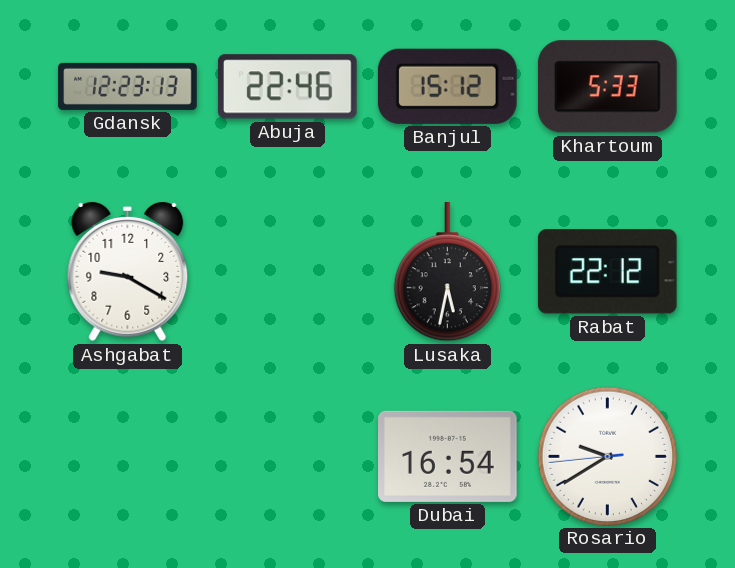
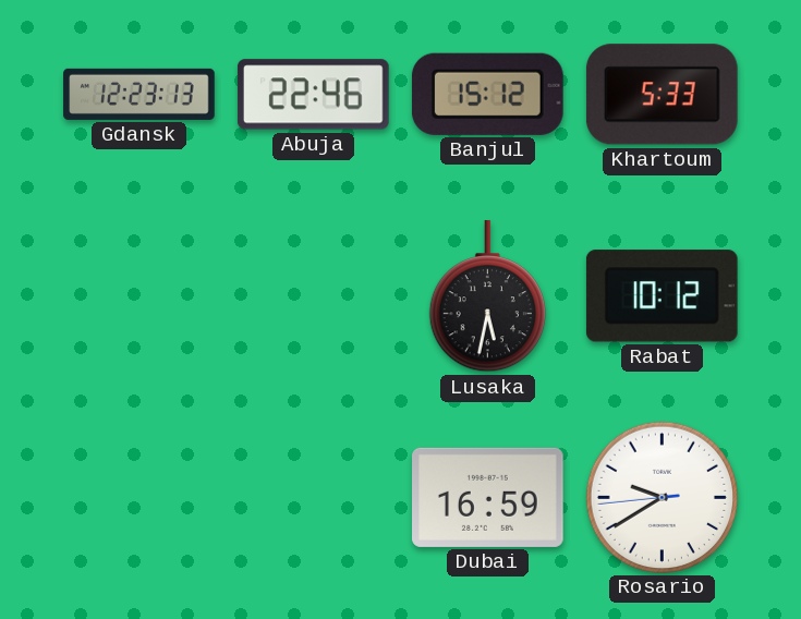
Ashgabat: 9:20 -> none
Rabat: 22:12 -> 10:12
Dubai: 16:54 -> 16:59
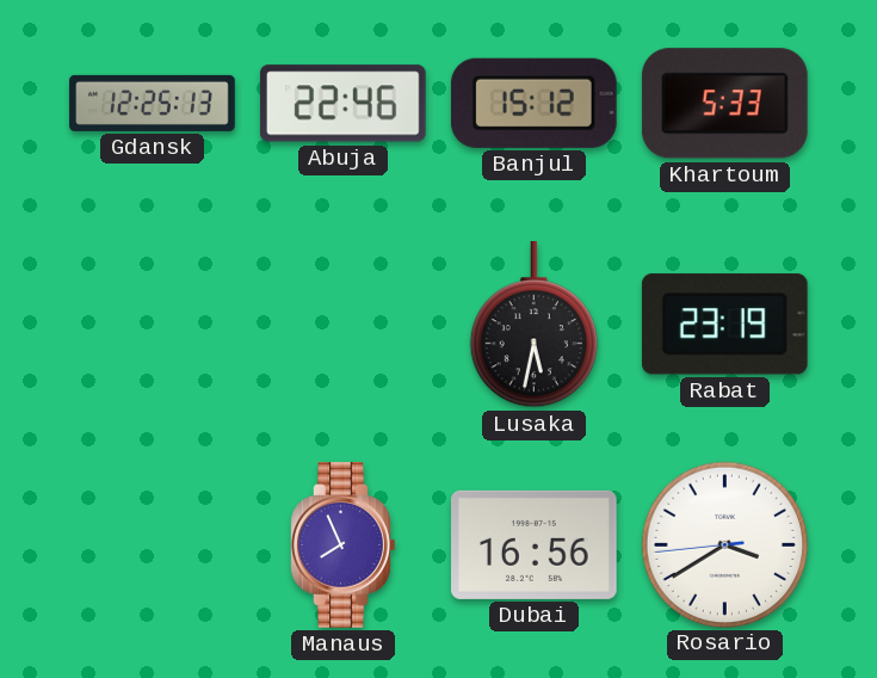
Gdansk: 12:23 -> 12:25
Rabat: 10:12 -> 23:19
Manaus: none -> 7:56
Dubai: 16:59 -> 16:56
Rosario: 9:39 -> 3:39
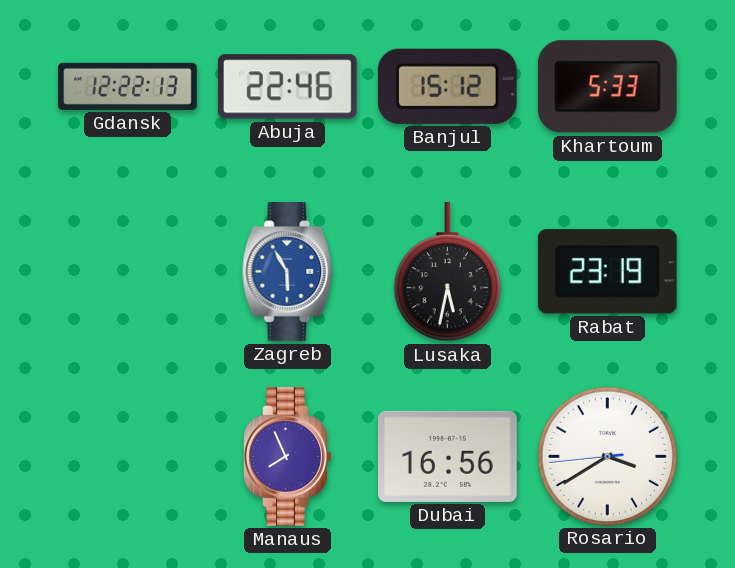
Gdansk: 12:25 -> 12:22
Zagreb: none -> 5:55
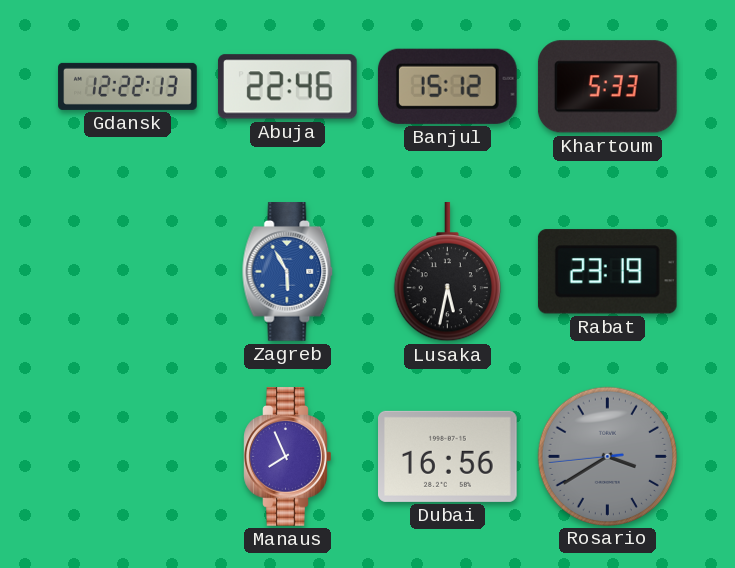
Rosario dial: white -> grey
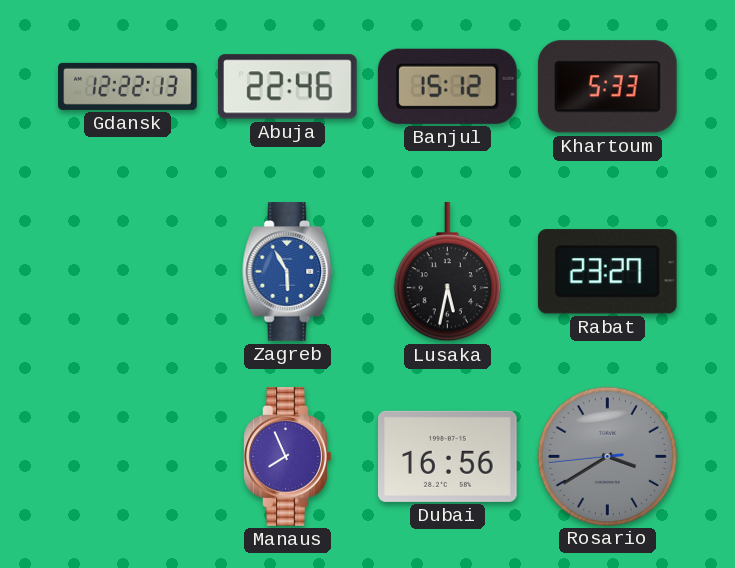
Rabat: 23:19 -> 23:27
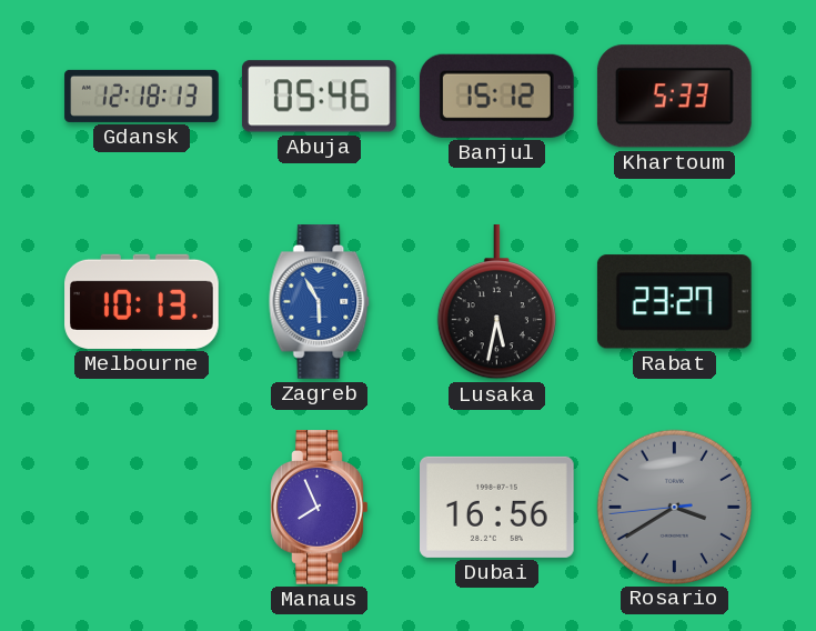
Gdansk: 12:22 -> 12:18
Abuja: 22:46 -> 05:46
Melbourne: none -> 10:13
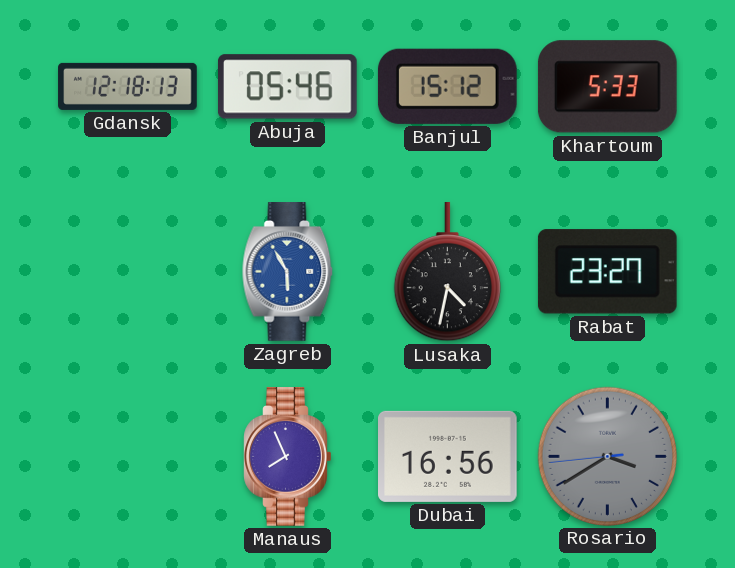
Melbourne: 10:13 -> none
Lusaka: 5:32 -> 4:32
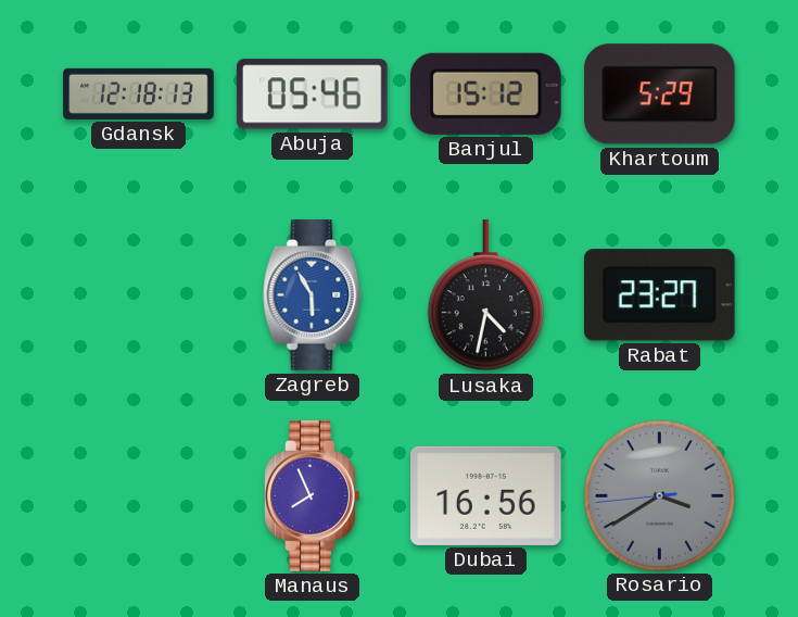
Khartoum: 5:33 -> 5:29
